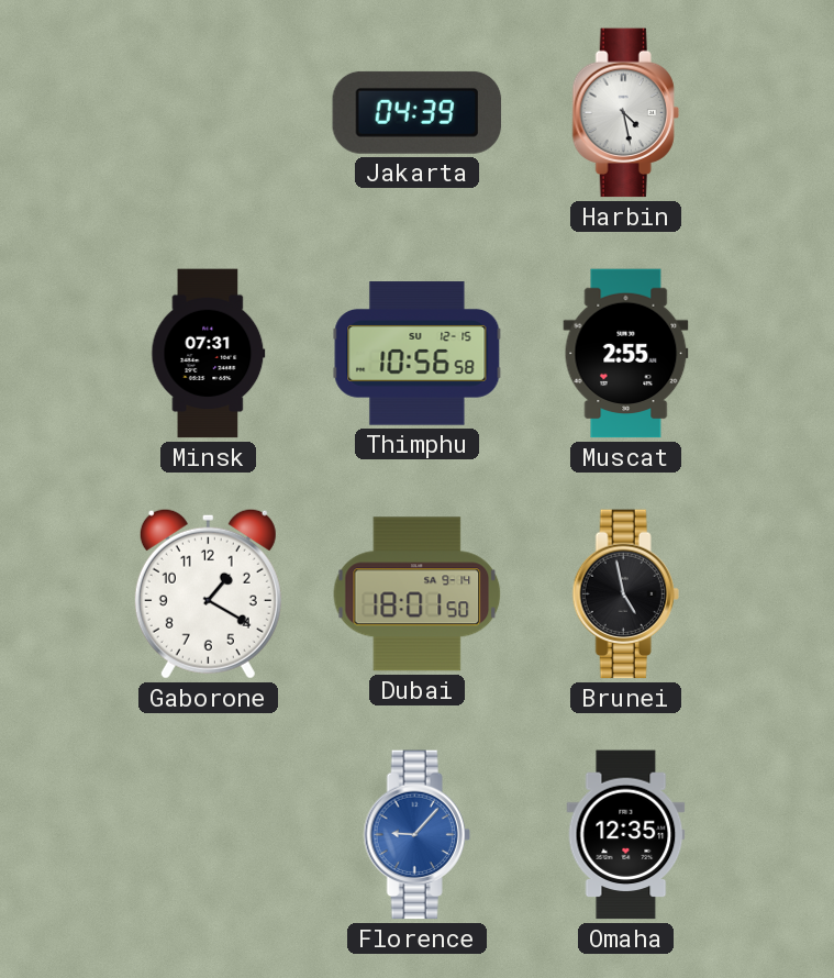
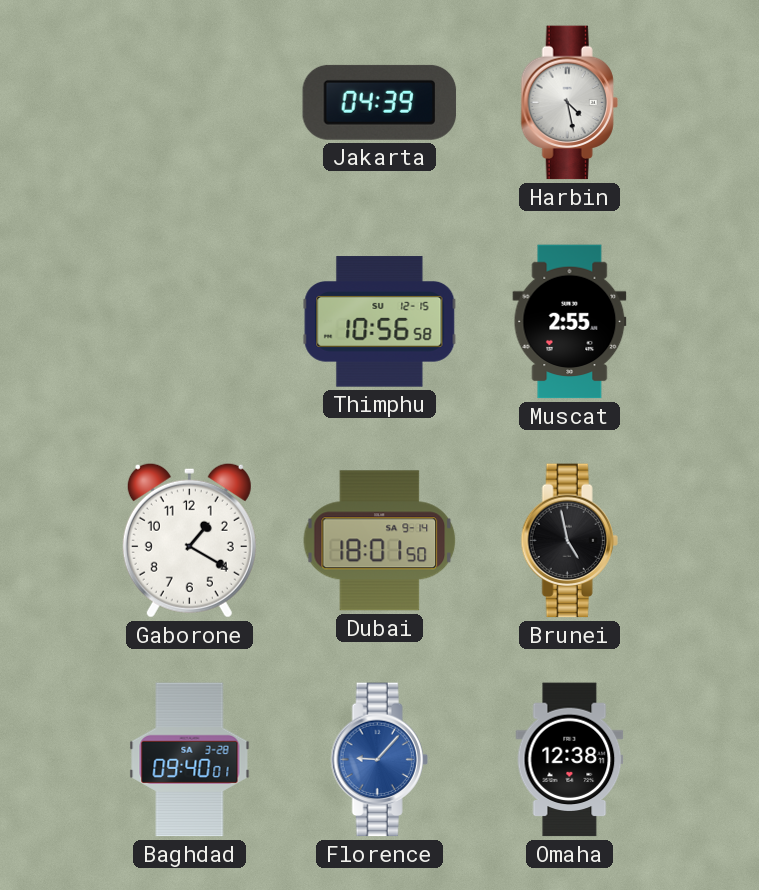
Minsk: 07:31 -> none
Baghdad: none -> 09:40
Omaha: 12:35 -> 12:38
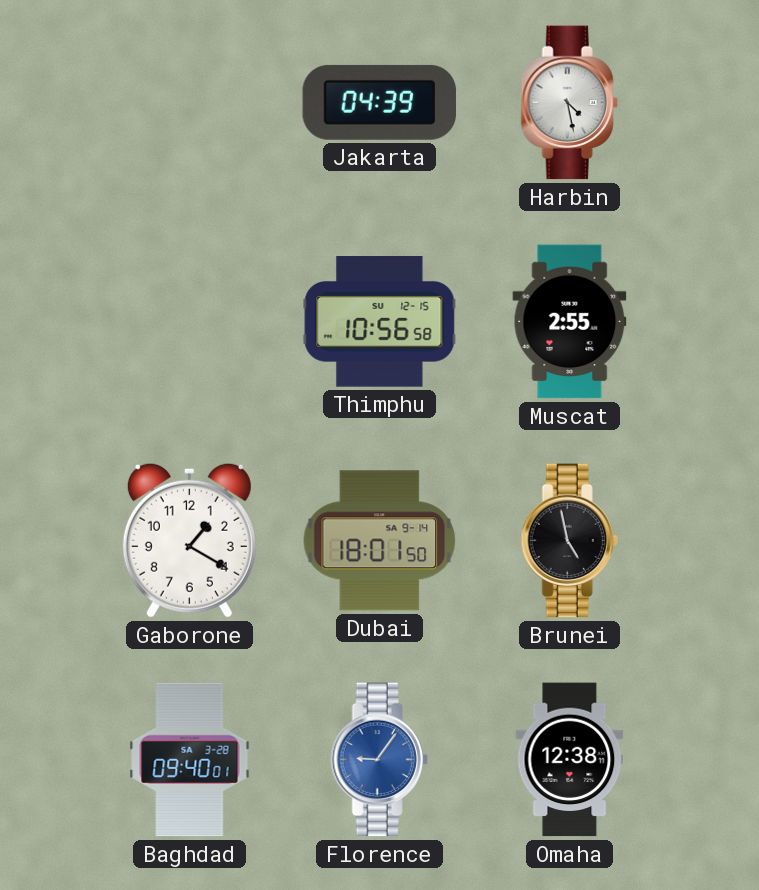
Florence: 9:07 -> 9:06
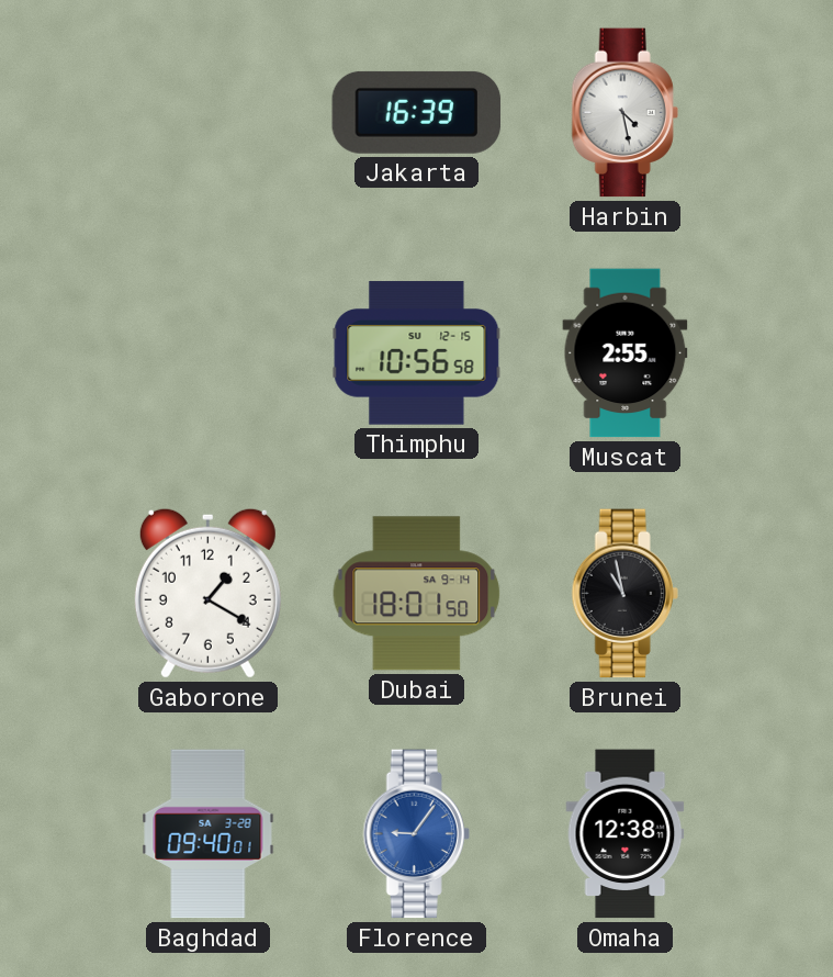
Jakarta: 04:39 -> 16:39
Brunei: 4:58 -> 10:58
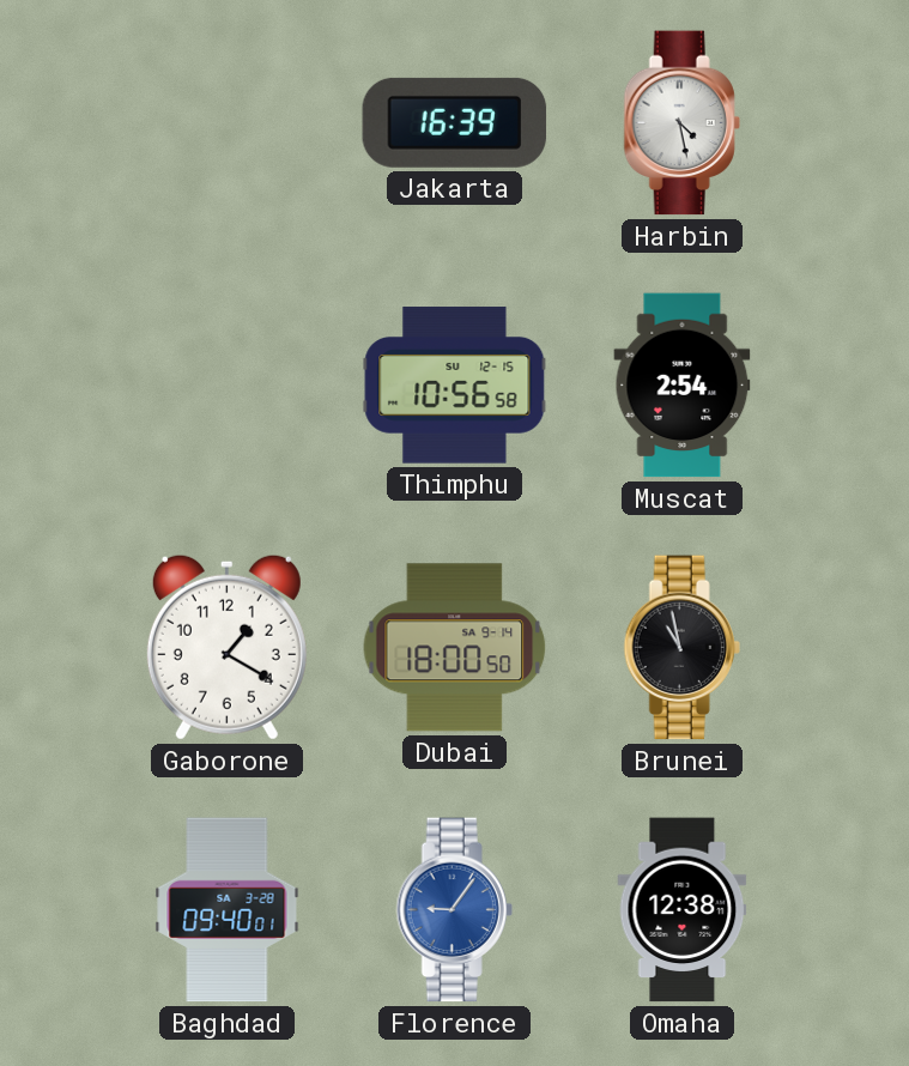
Muscat: 2:55 -> 2:54
Dubai: 18:01 -> 18:00
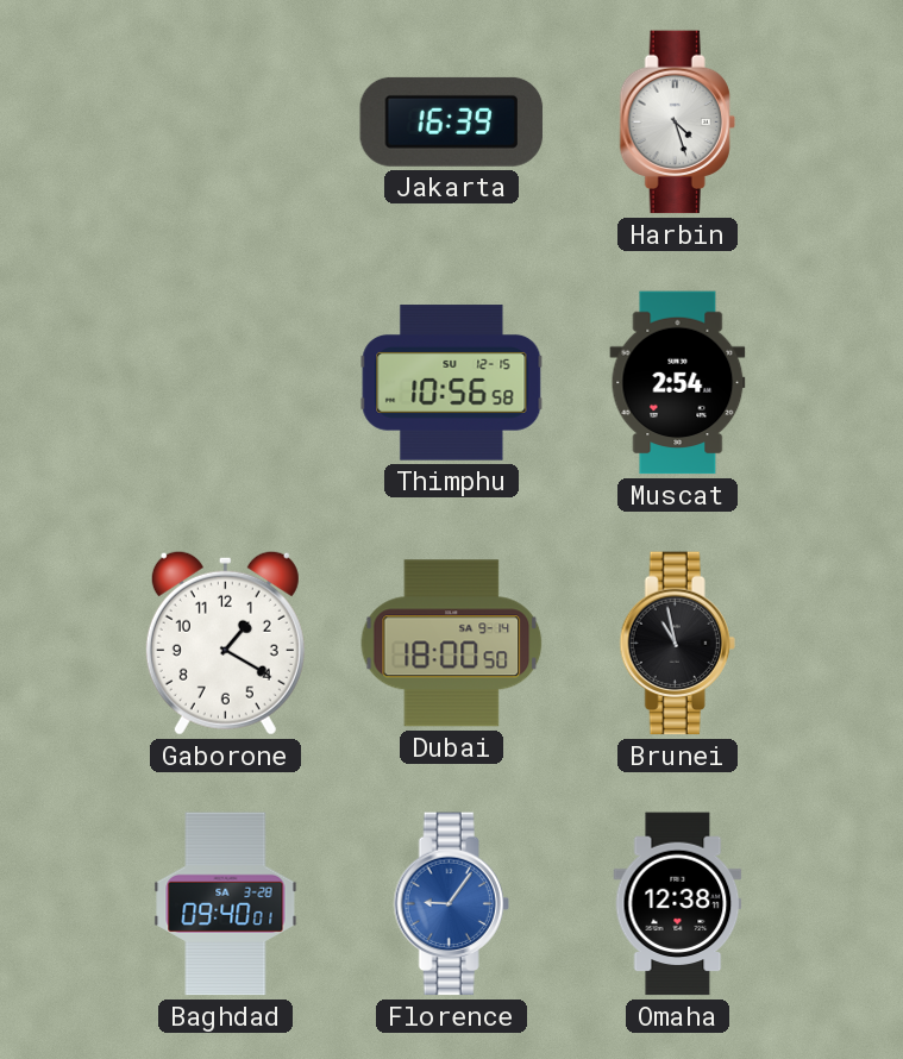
Harbin: 4:28 -> 4:27
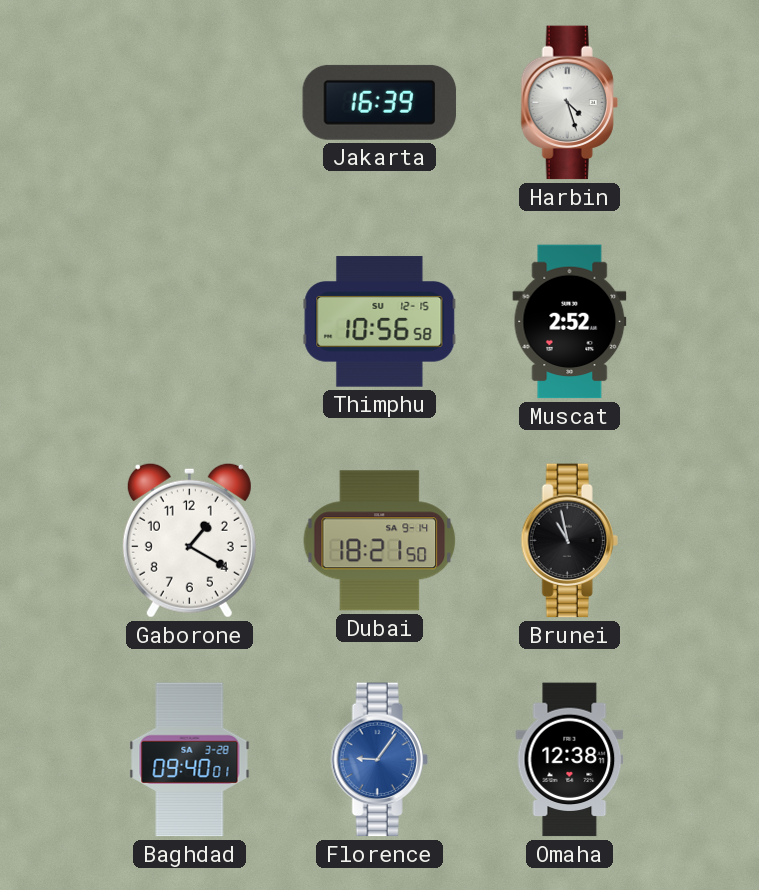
Muscat: 2:54 -> 2:52
Dubai: 18:00 -> 18:21
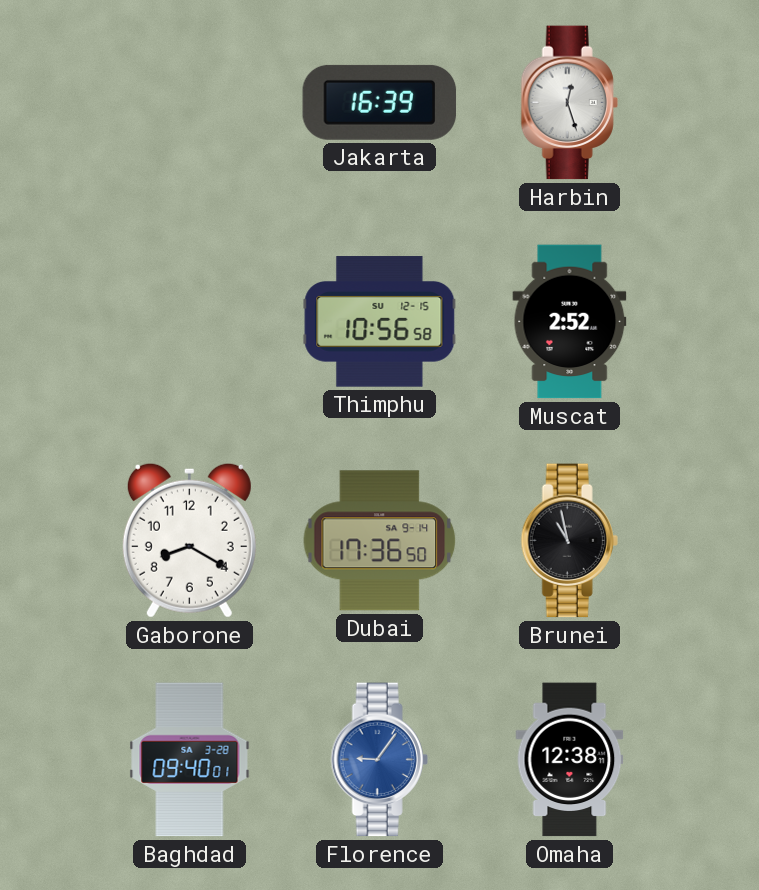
Harbin: 4:27 -> 12:27
Gaborone: 1:20 -> 8:20
Dubai: 18:21 -> 17:36
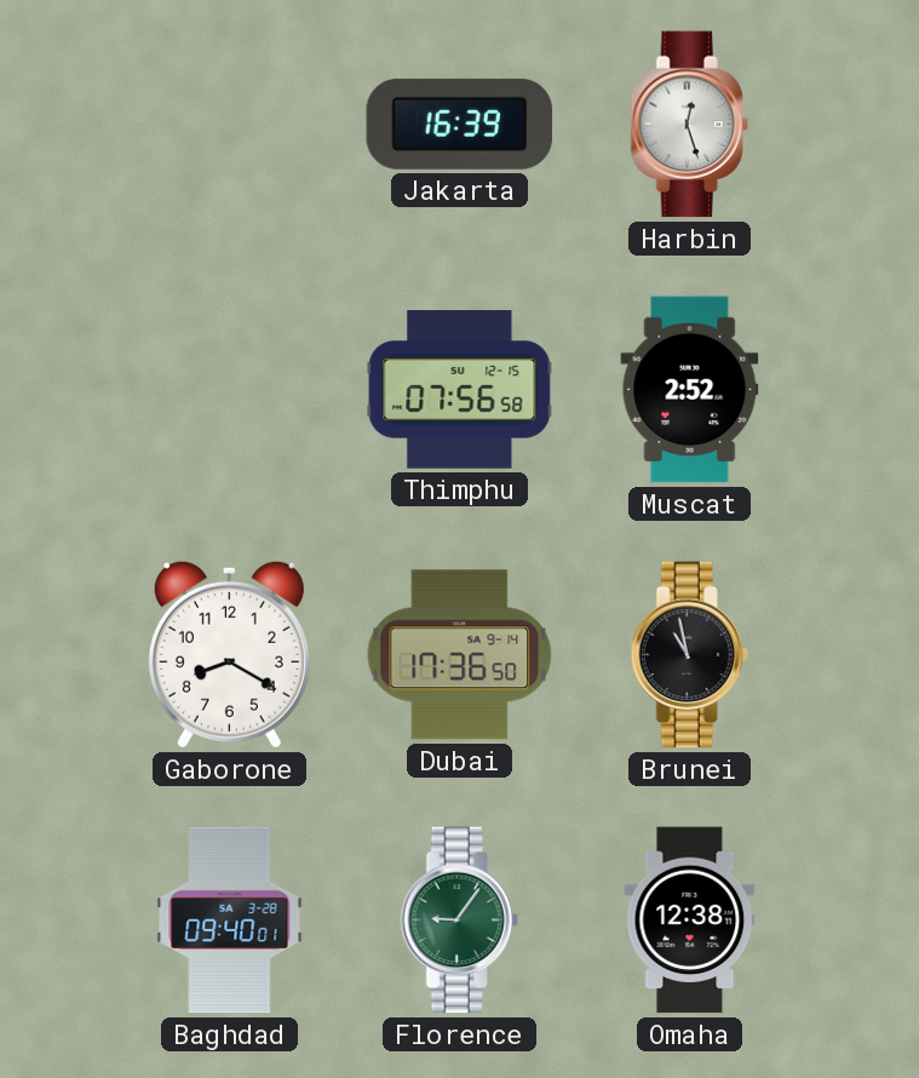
Thimphu: 10:56 -> 07:56
Florence dial: blue -> green
